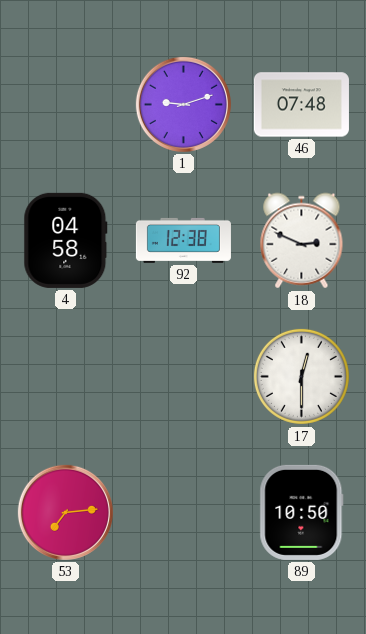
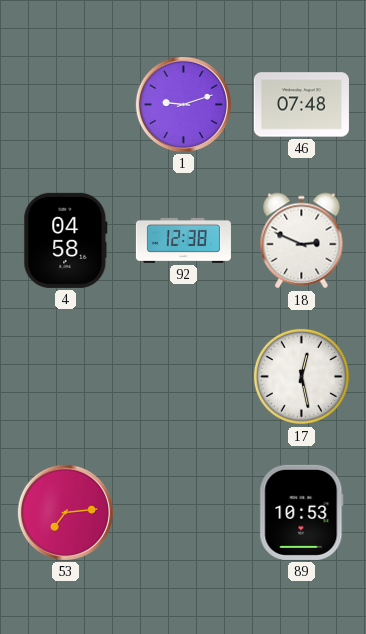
17: 12:30 -> 12:28
89: 10:50 -> 10:53
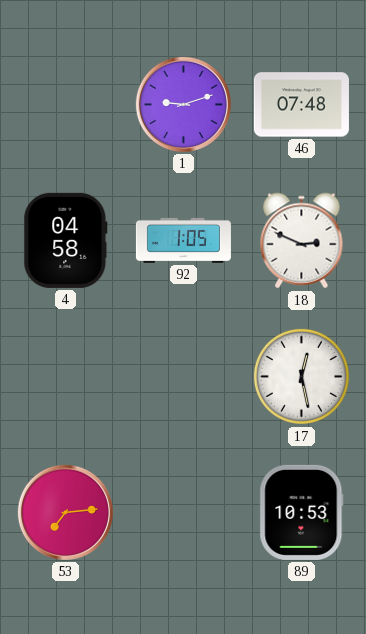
92: 12:38 -> 1:05
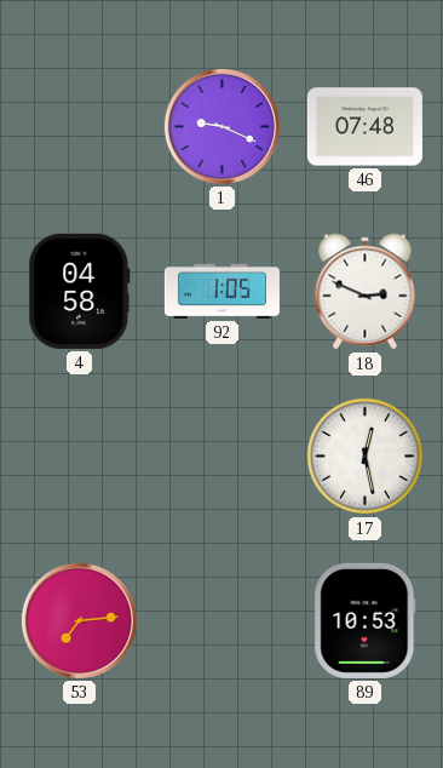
1: 9:12 -> 9:19
